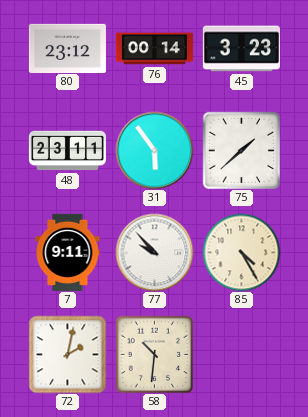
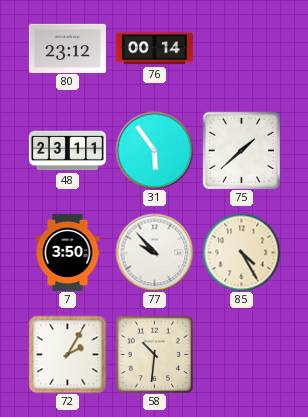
45: 3:23 -> none
7: 9:11 -> 3:50
72: 2:02 -> 2:05
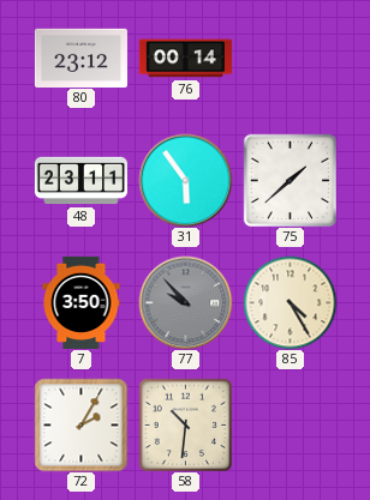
77 dial: white -> grey
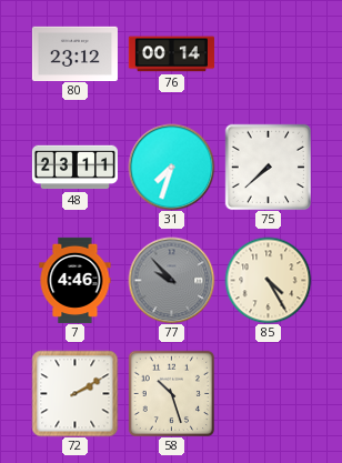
31: 5:54 -> 7:33
75: 1:38 -> 7:38
7: 3:50 -> 4:46
72: 2:05 -> 2:10
58: 10:31 -> 10:27
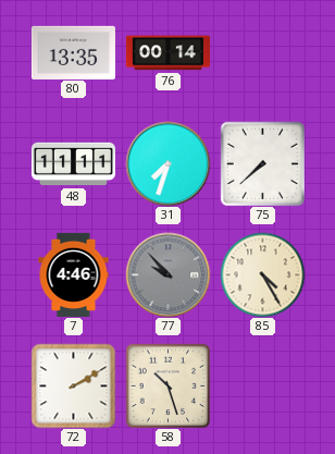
80: 23:12 -> 13:35
48: 23:11 -> 11:11
